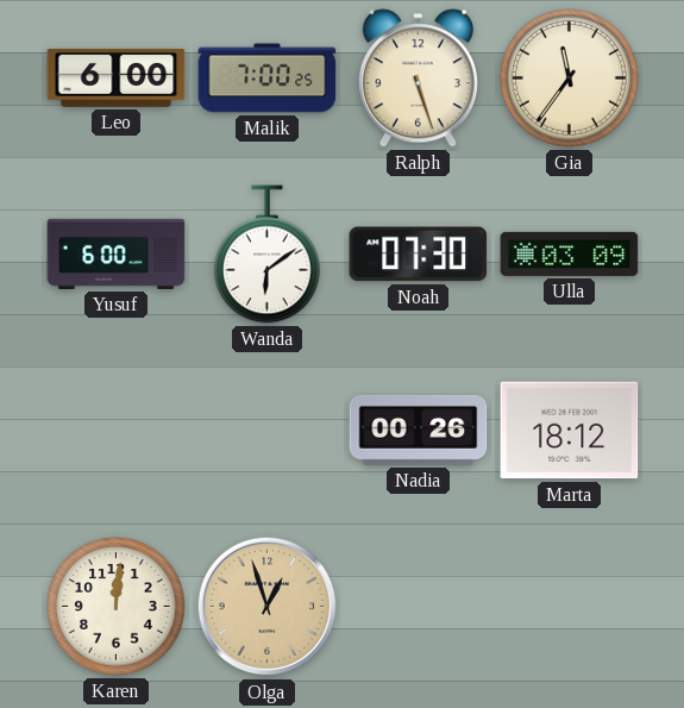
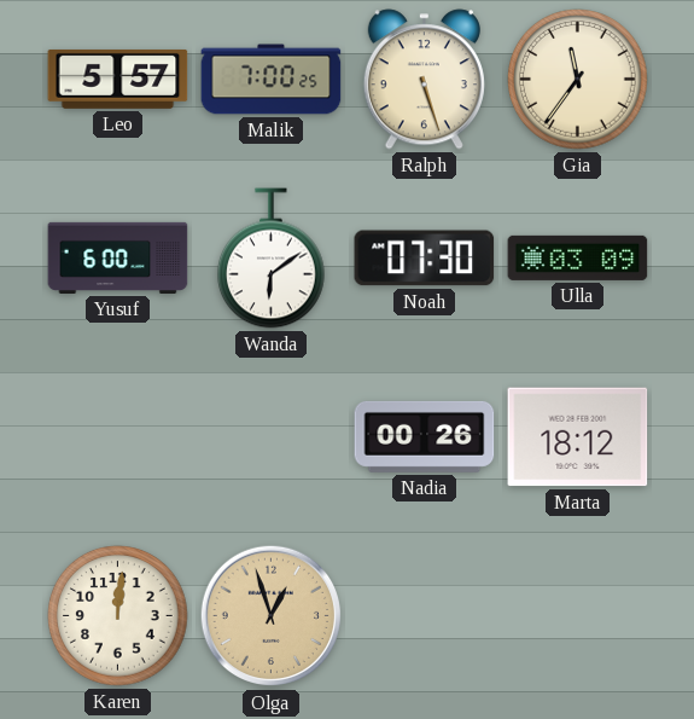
Leo: 6:00 -> 5:57
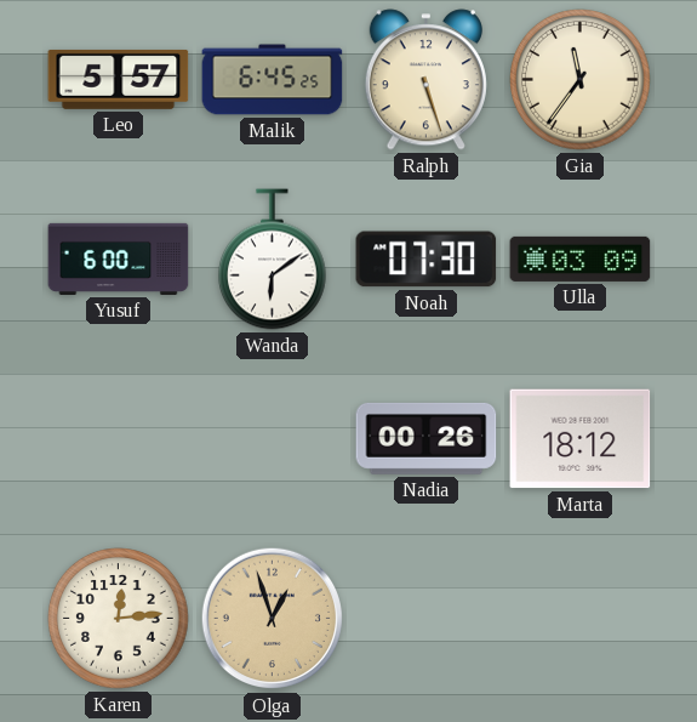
Malik: 7:00 -> 6:45
Karen: 12:01 -> 12:14
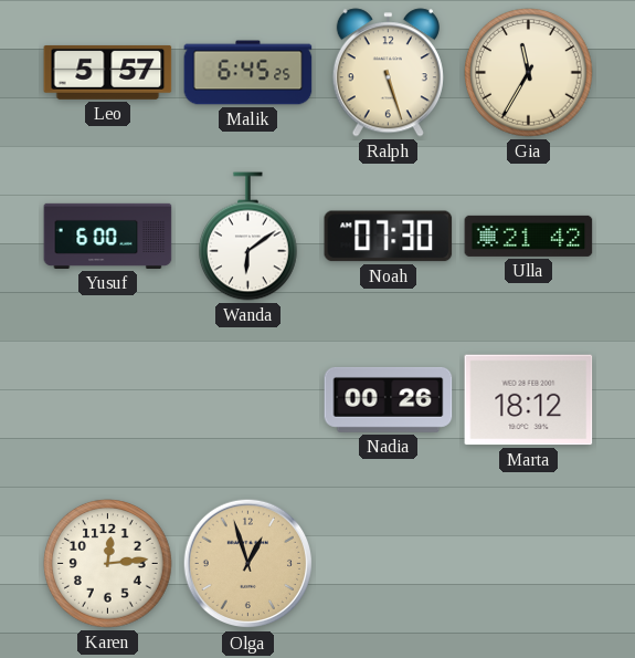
Gia: 11:36 -> 11:35
Ulla: 03:09 -> 21:42
